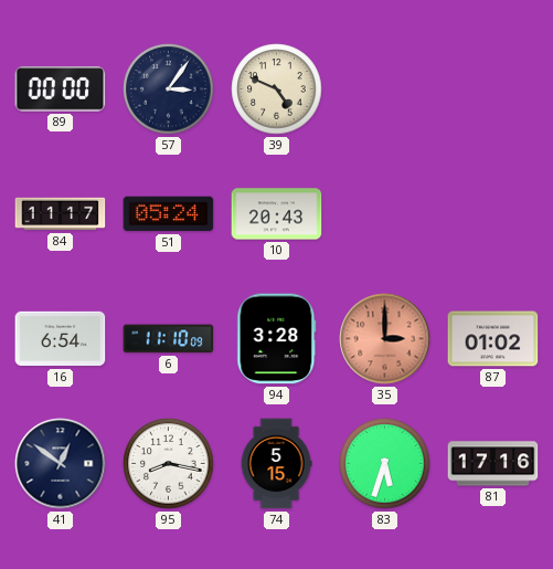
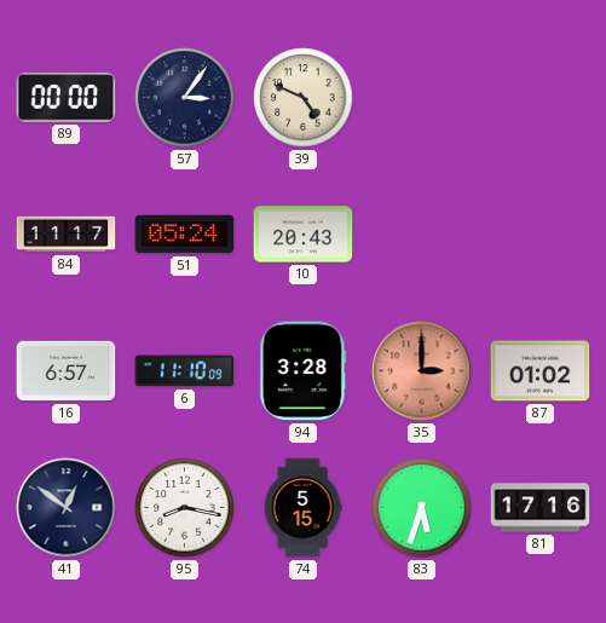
16: 6:54 -> 6:57
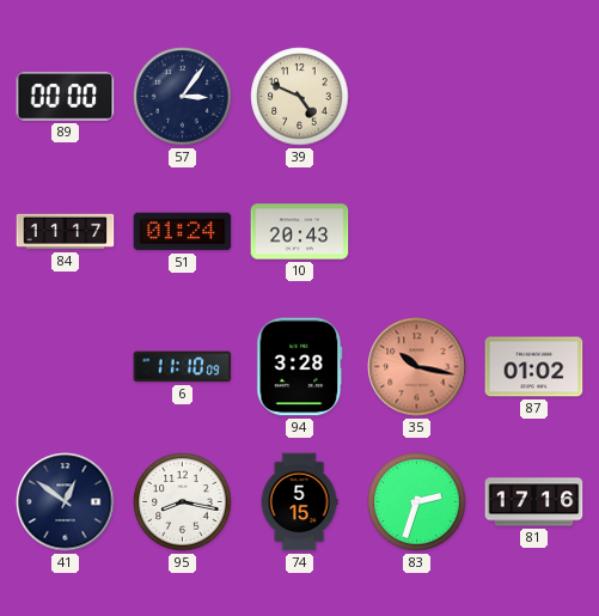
51: 05:24 -> 01:24
16: 6:57 -> none
35: 3:00 -> 10:17
83: 5:33 -> 2:33
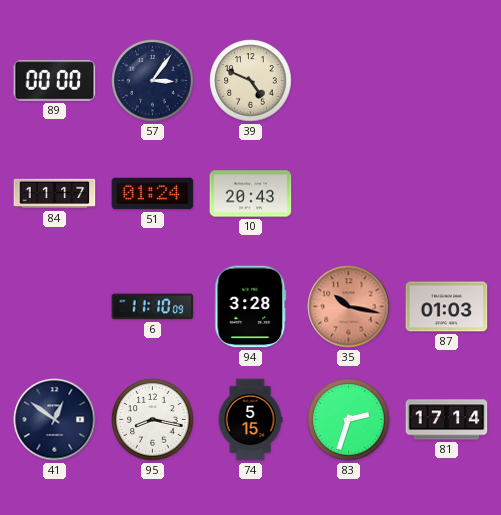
87: 01:02 -> 01:03
81: 17:16 -> 17:14
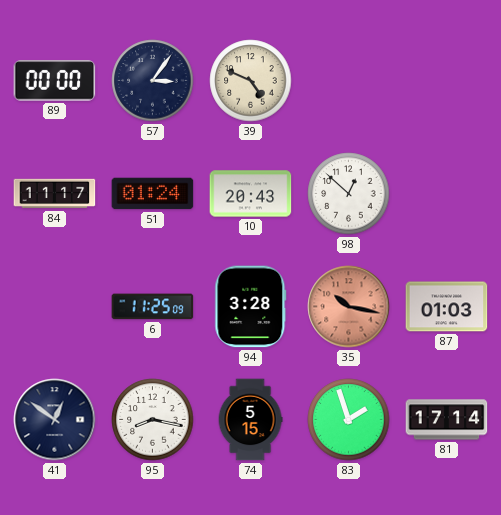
98: none -> 12:52
6: 11:10 -> 11:25
83: 2:33 -> 1:57
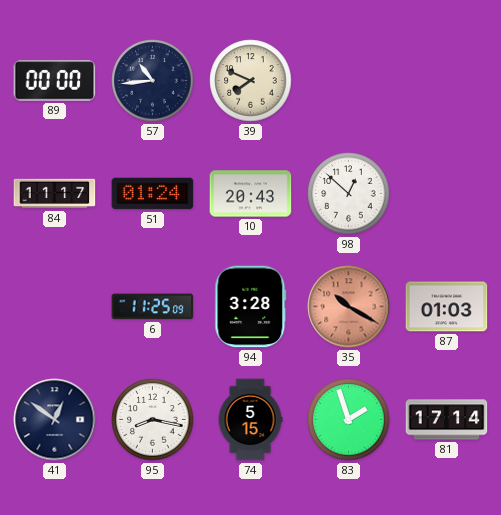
57: 3:06 -> 10:44
39: 4:49 -> 7:49
35: 10:17 -> 10:20
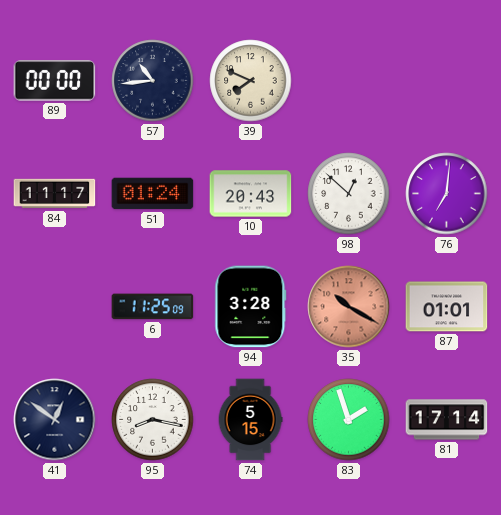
76: none -> 7:01
87: 01:03 -> 01:01
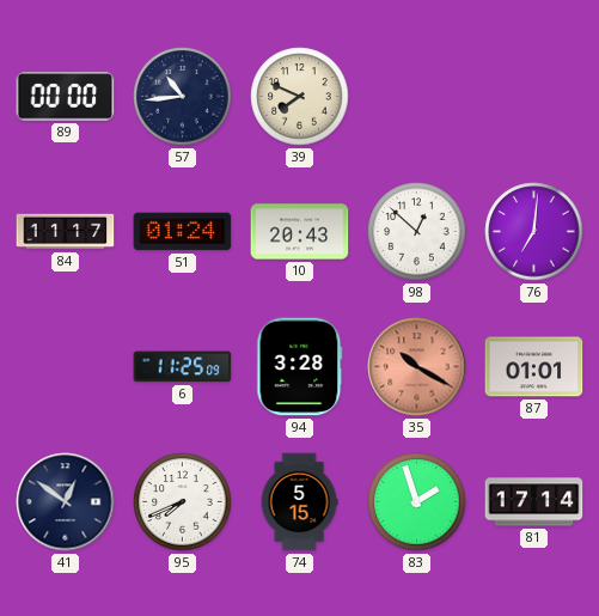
95: 8:17 -> 7:41
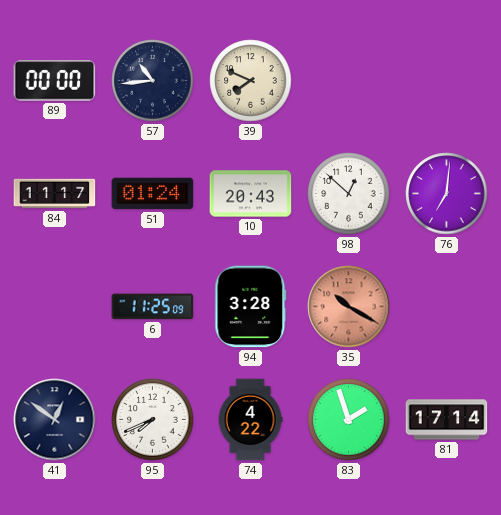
87: 01:01 -> none
74: 5:15 -> 4:22
